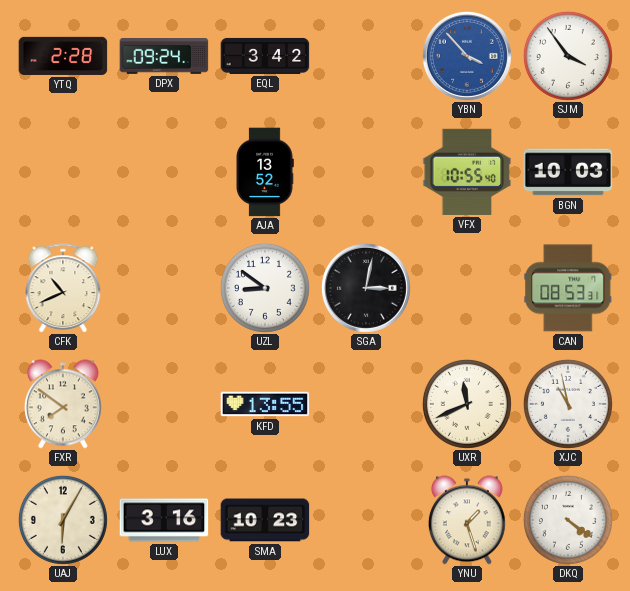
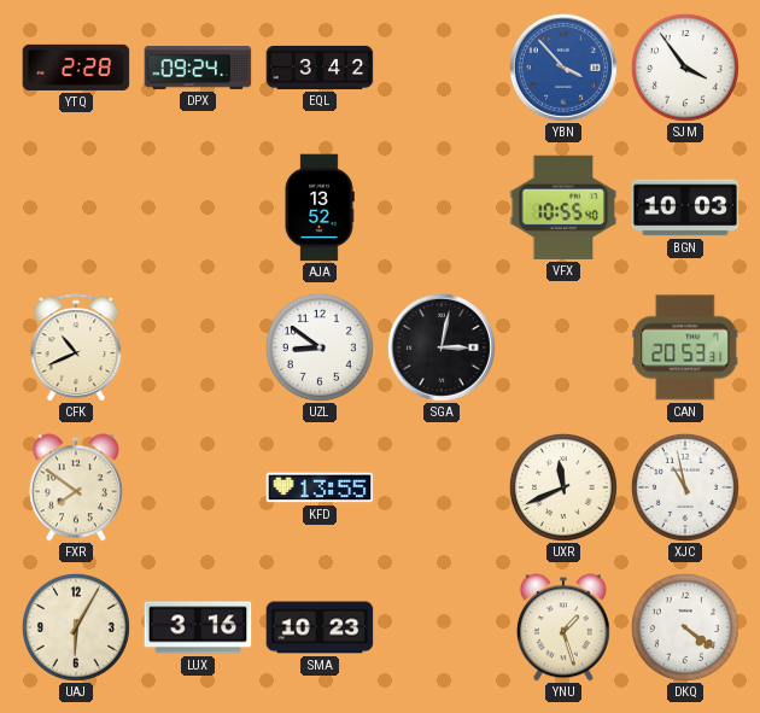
CAN: 08:53 -> 20:53
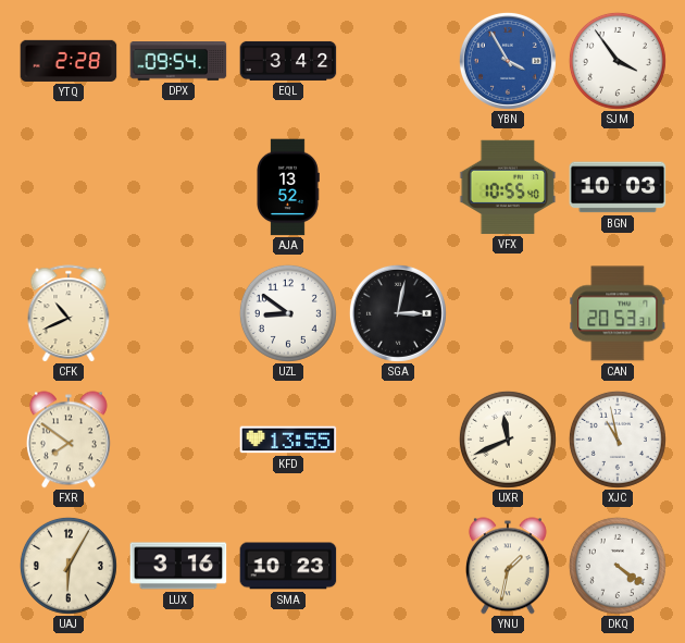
DPX: 09:24 -> 09:54
YBN: 3:53 -> 3:55
YNU: 1:27 -> 1:32
